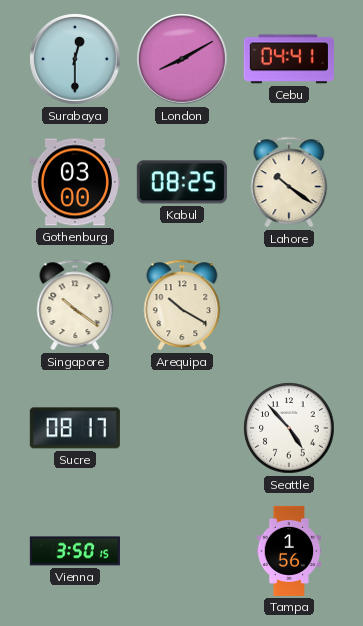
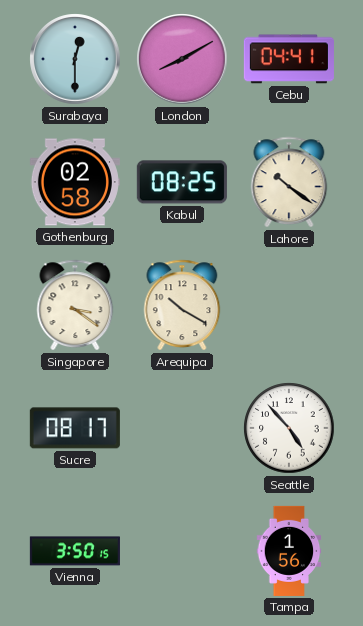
Gothenburg: 03:00 -> 02:58
Singapore: 10:21 -> 3:21
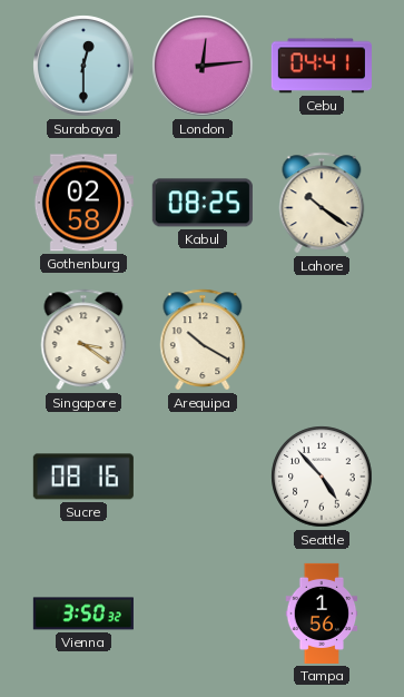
London: 8:10 -> 12:14
Sucre: 08:17 -> 08:16
Vienna: 3:50:15 -> 3:50:32
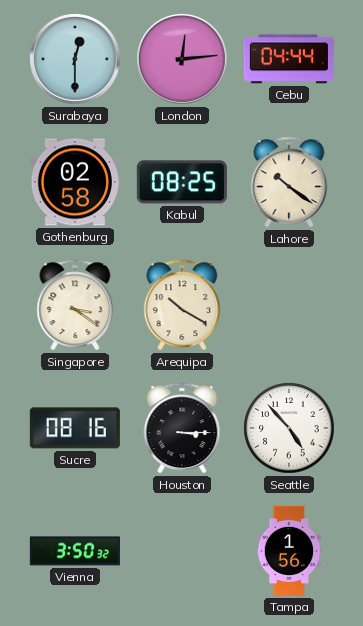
Cebu: 04:41 -> 04:44
Houston: none -> 3:15
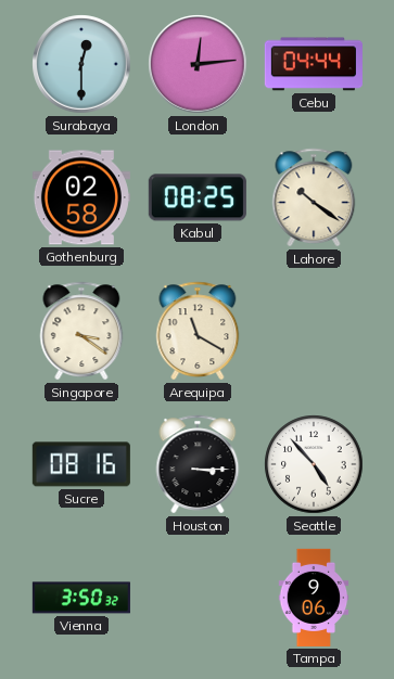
Arequipa: 10:20 -> 11:20
Tampa: 1:56 -> 9:06
